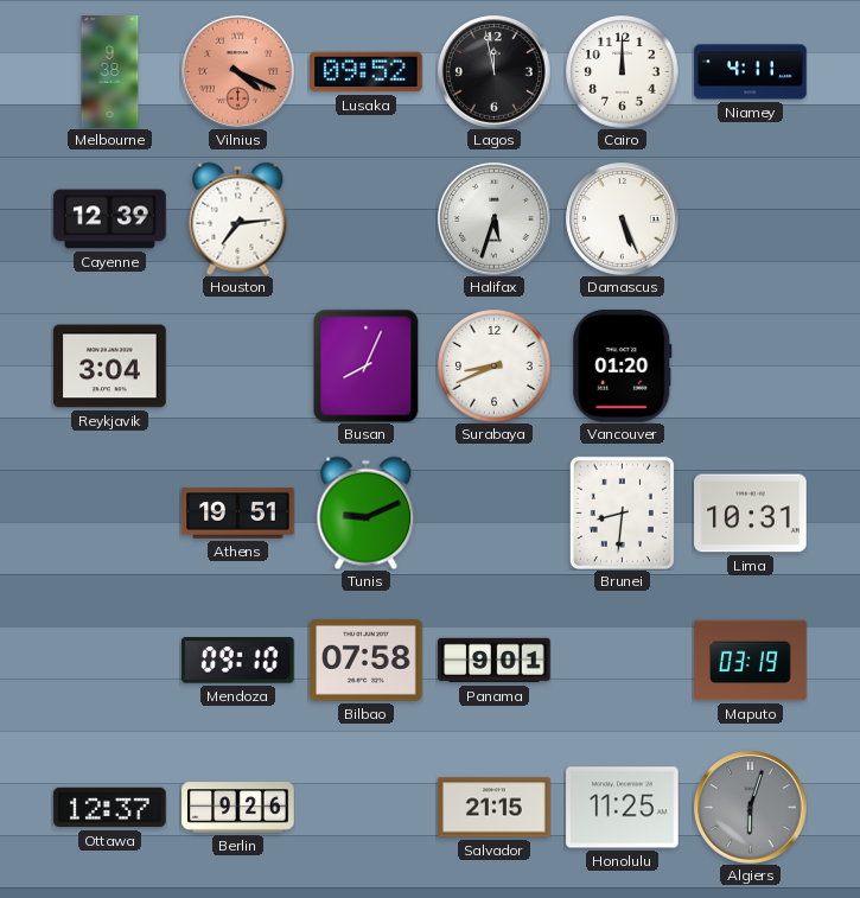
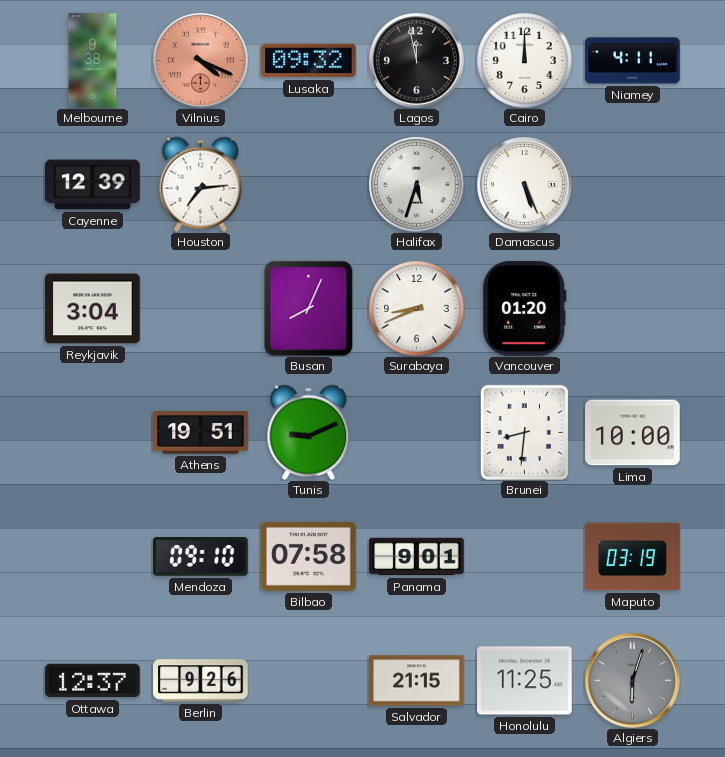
Lusaka: 09:52 -> 09:32
Lima: 10:31 -> 10:00
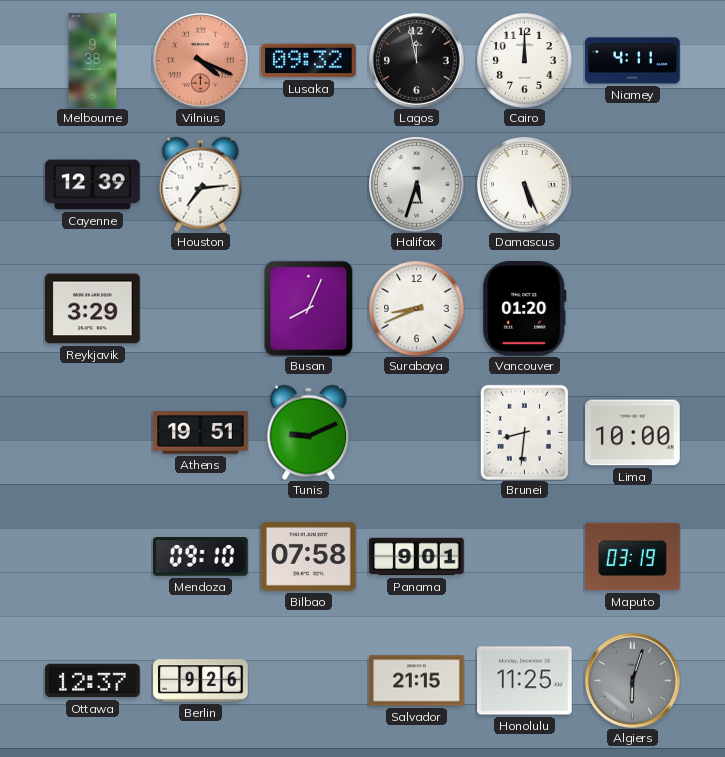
Reykjavik: 3:04 -> 3:29
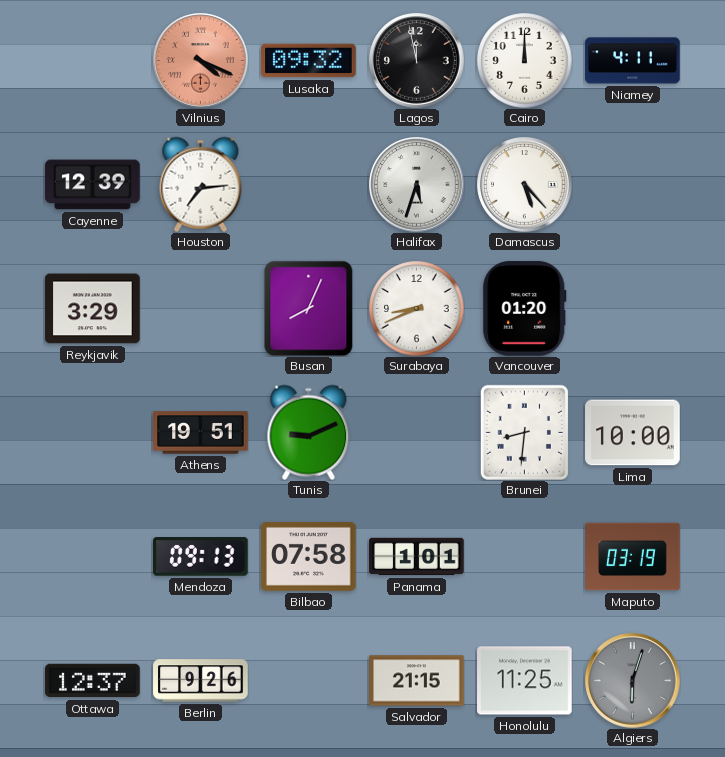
Melbourne: 9:38 -> none
Damascus: 5:26 -> 5:23
Mendoza: 09:10 -> 09:13
Panama: 9:01 -> 1:01
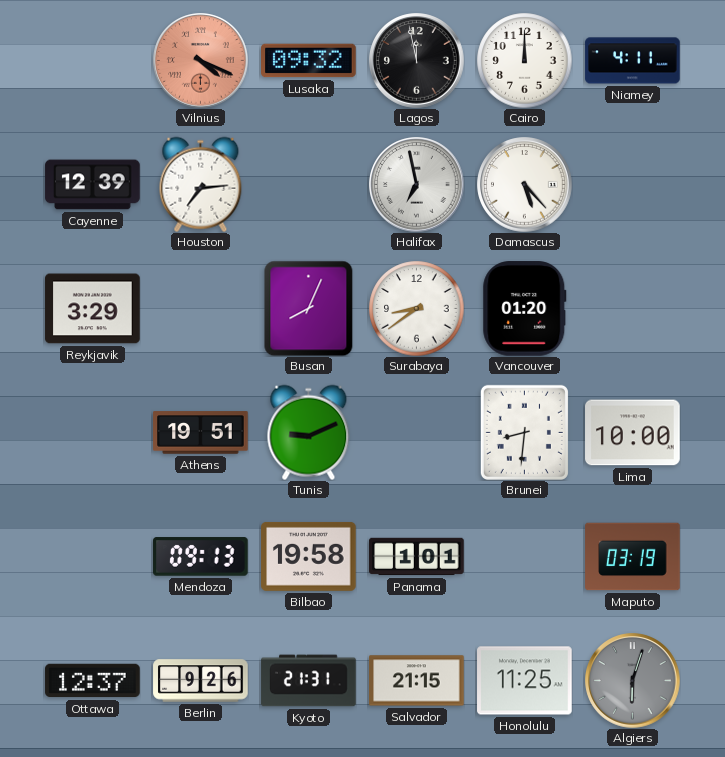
Halifax: 5:33 -> 6:58
Surabaya: 8:41 -> 8:39
Bilbao: 07:58 -> 19:58
Kyoto: none -> 21:31
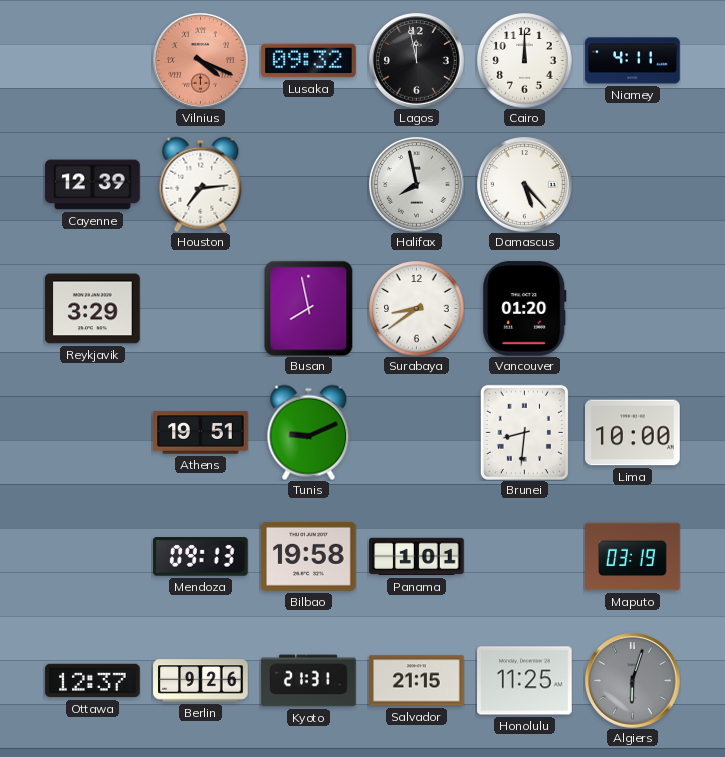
Halifax: 6:58 -> 7:58
Busan: 8:04 -> 7:58
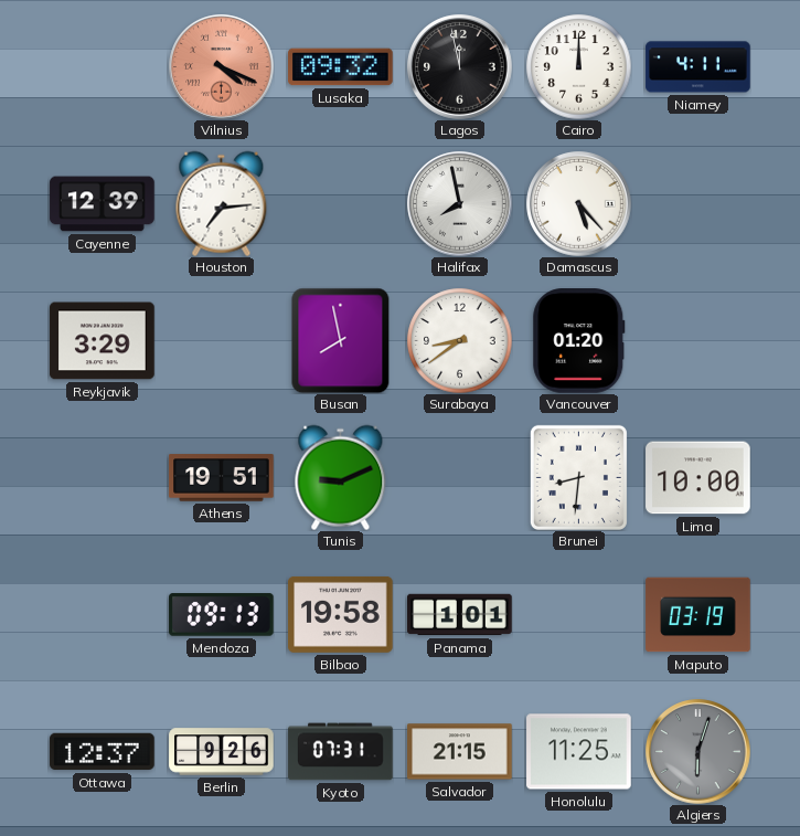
Kyoto: 21:31 -> 07:31
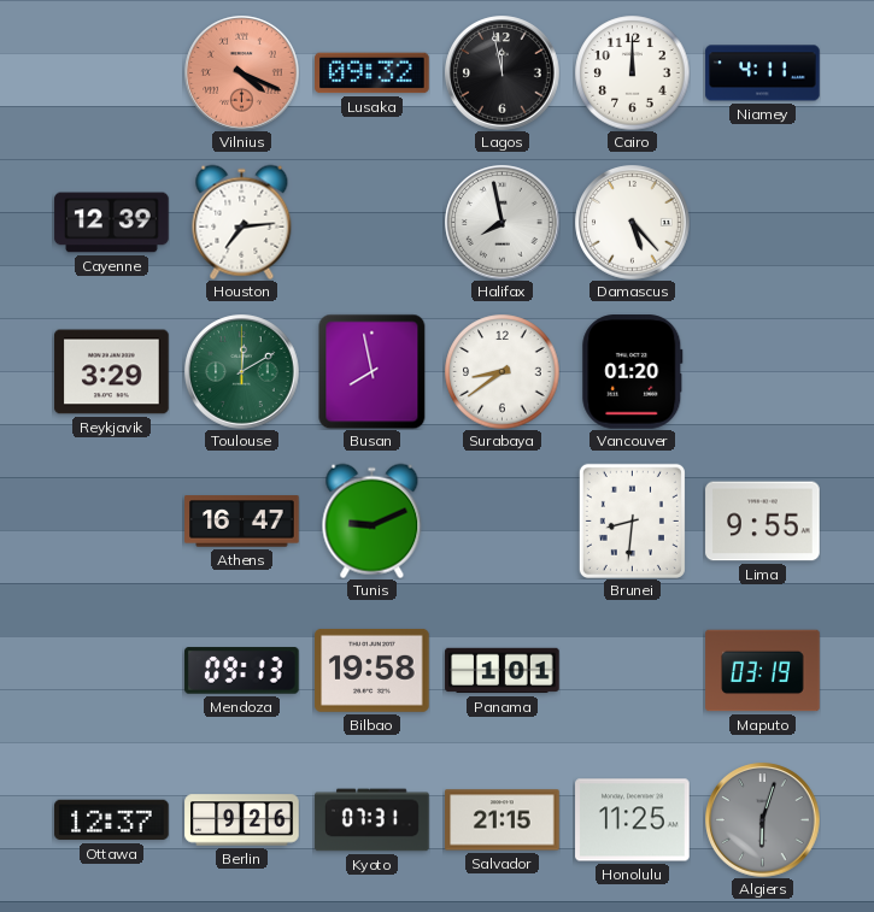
Toulouse: none -> 12:10
Athens: 19:51 -> 16:47
Lima: 10:00 -> 9:55
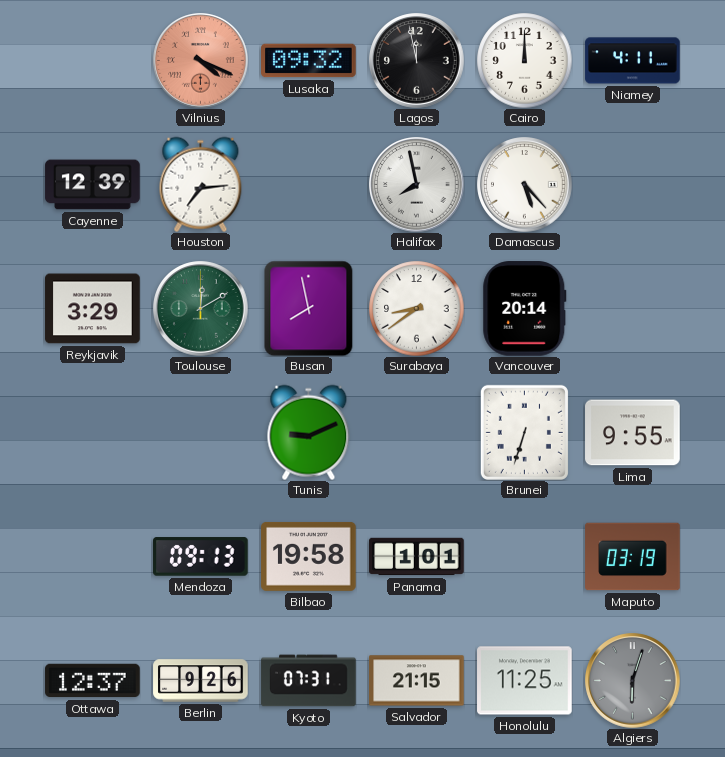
Vancouver: 01:20 -> 20:14
Athens: 16:47 -> none
Brunei: 8:31 -> 6:33
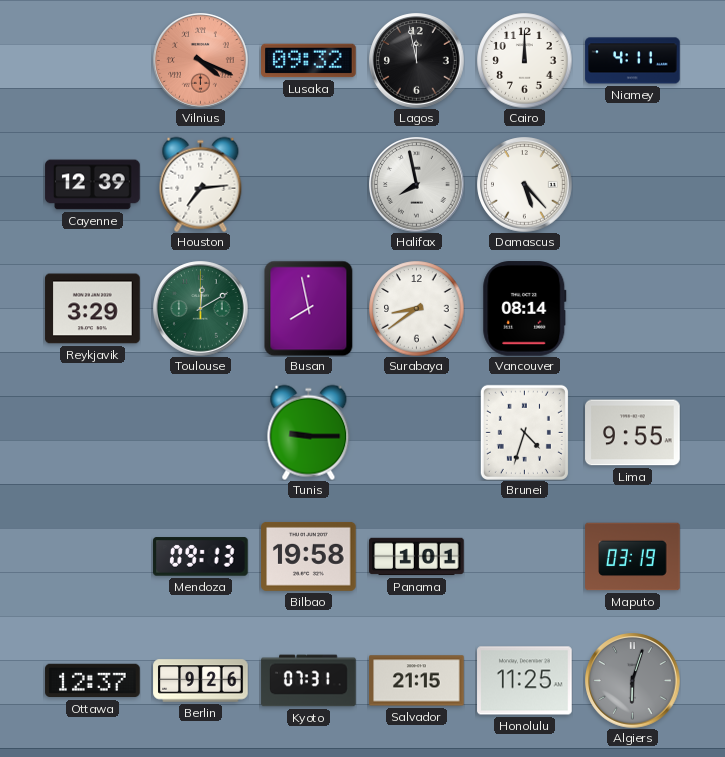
Vancouver: 20:14 -> 08:14
Tunis: 9:11 -> 9:15
Brunei: 6:33 -> 4:33
